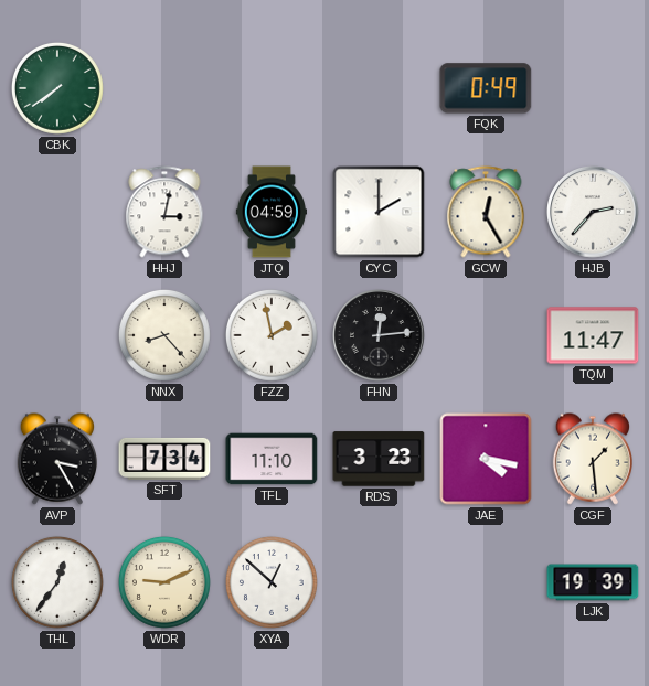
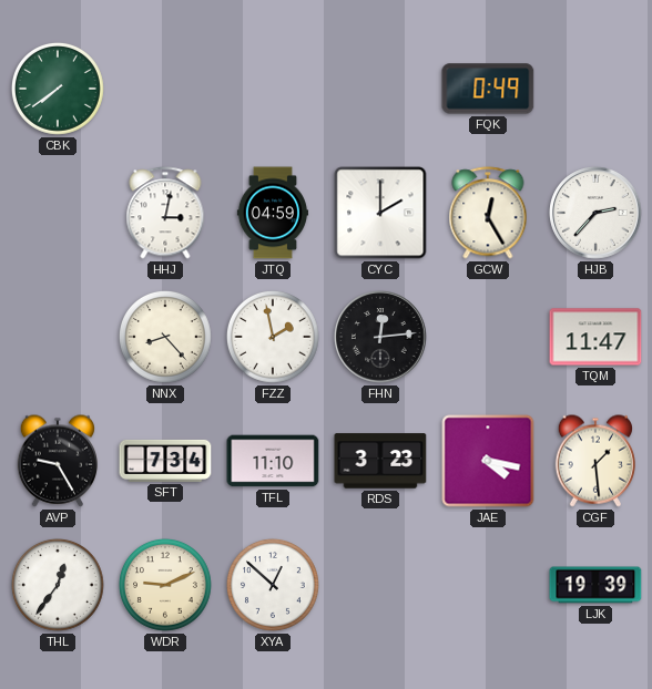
AVP: 3:25 -> 9:25
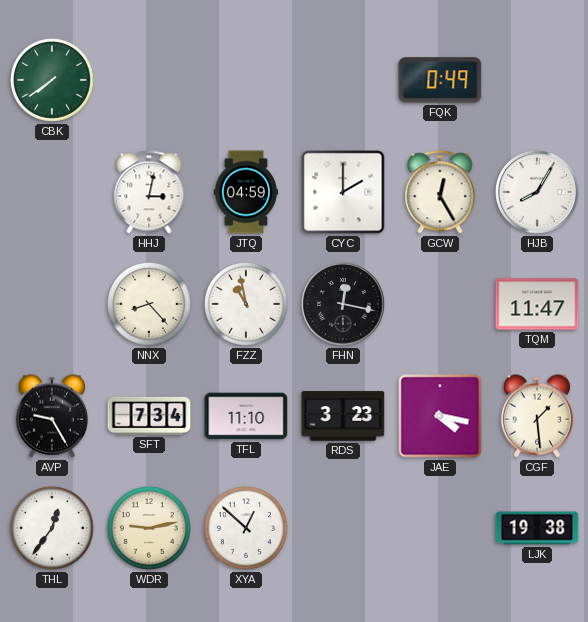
HJB: 2:37 -> 8:05
FZZ: 1:58 -> 10:58
FHN: 12:14 -> 12:17
WDR: 9:11 -> 9:13
LJK: 19:39 -> 19:38
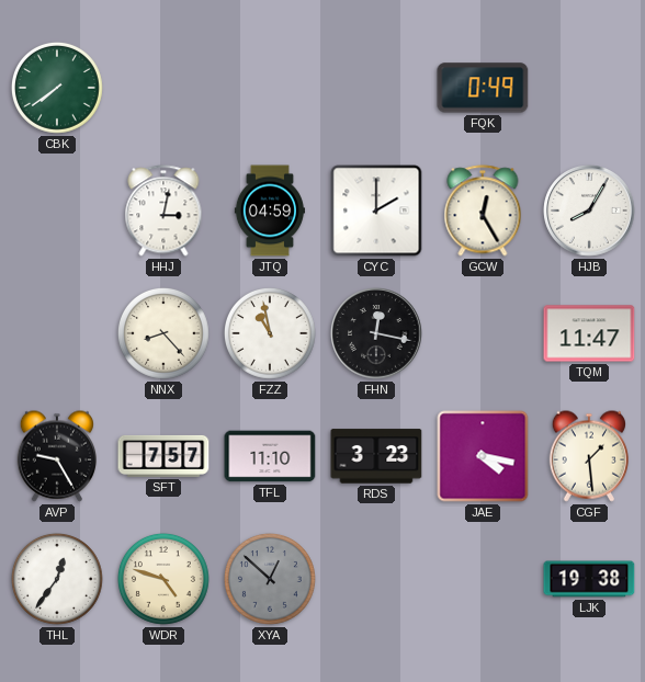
SFT: 7:34 -> 7:57
WDR: 9:13 -> 4:48
XYA dial: white -> grey
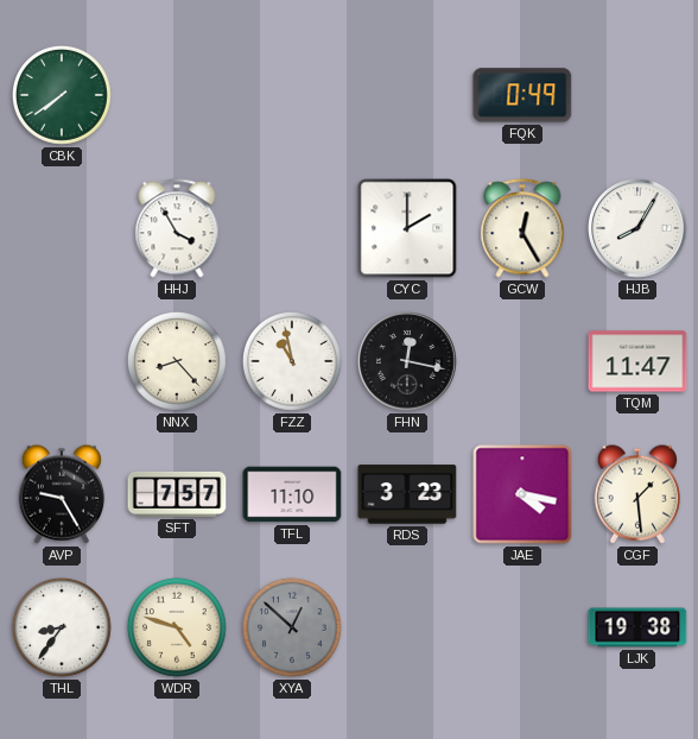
HHJ: 3:02 -> 3:55
JTQ: 04:59 -> none
THL: 12:36 -> 8:36
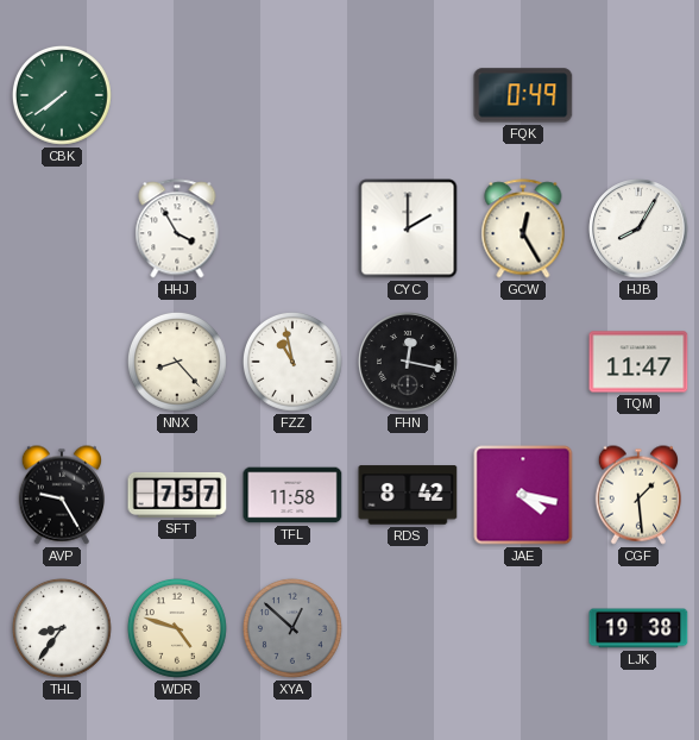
TFL: 11:10 -> 11:58
RDS: 3:23 -> 8:42
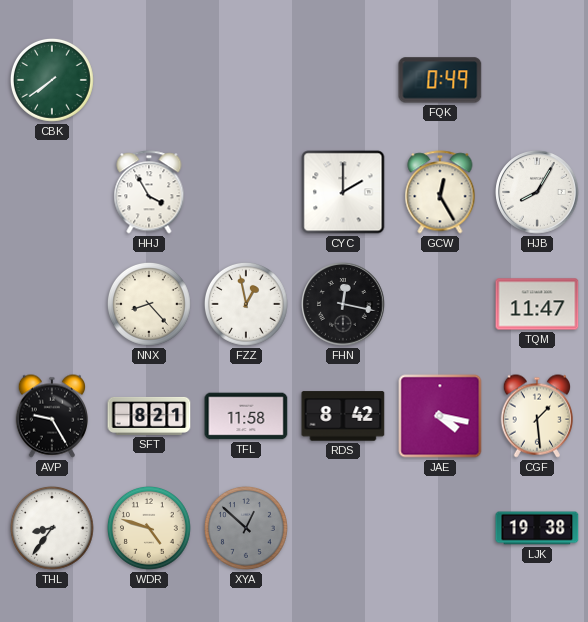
FZZ: 10:58 -> 12:58
SFT: 7:57 -> 8:21
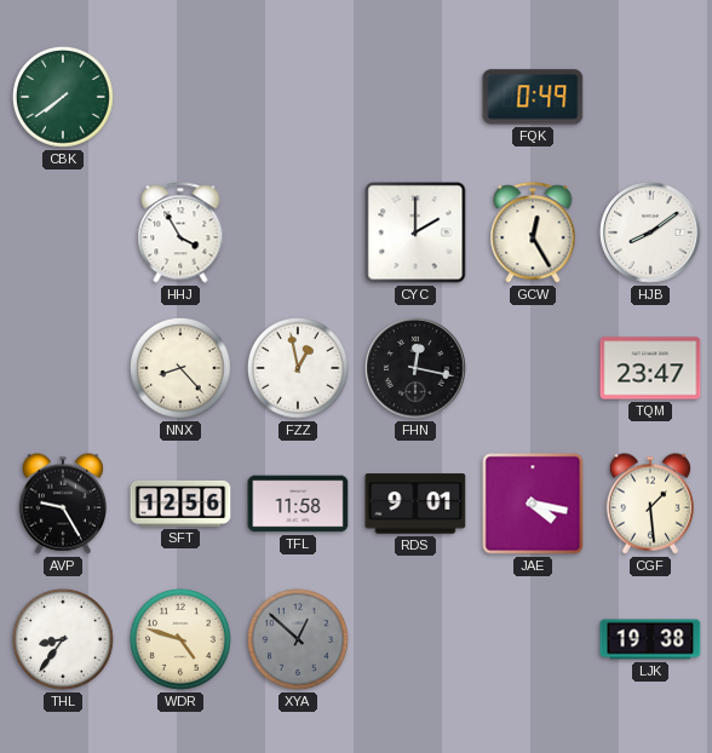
HJB: 8:05 -> 8:09
TQM: 11:47 -> 23:47
SFT: 8:21 -> 12:56
RDS: 8:42 -> 9:01
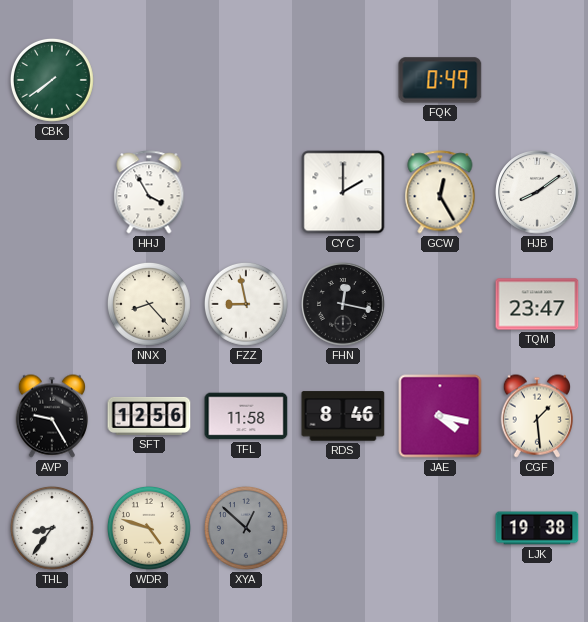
FZZ: 12:58 -> 8:58
RDS: 9:01 -> 8:46
